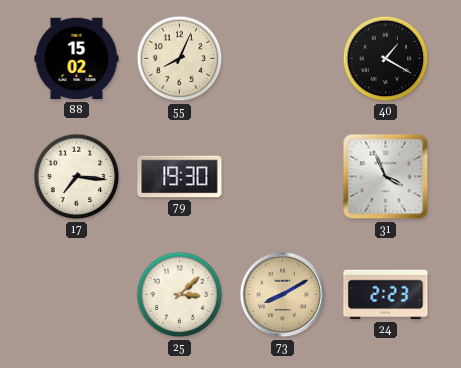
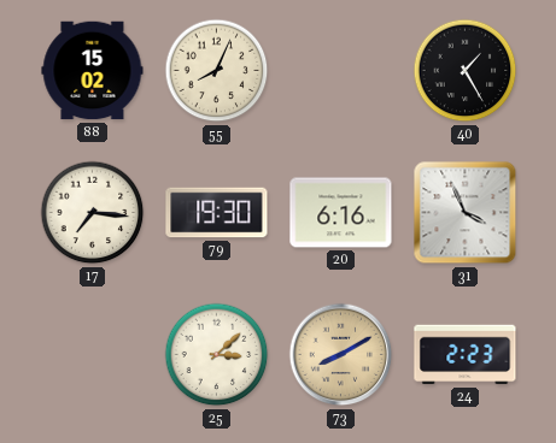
40: 1:20 -> 1:25
20: none -> 6:16
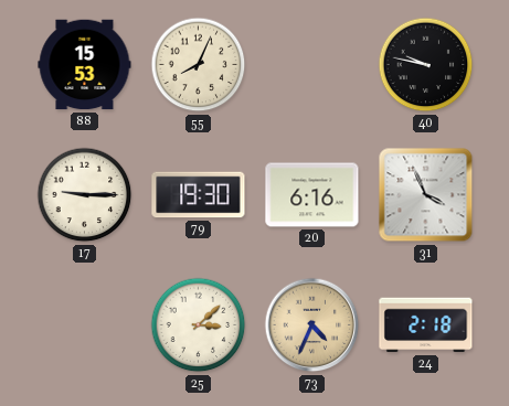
88: 15:02 -> 15:53
40: 1:25 -> 9:47
17: 7:16 -> 9:15
73: 8:10 -> 4:34
24: 2:23 -> 2:18
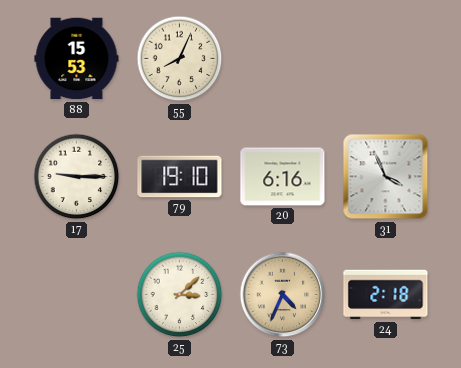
40: 9:47 -> none
79: 19:30 -> 19:10
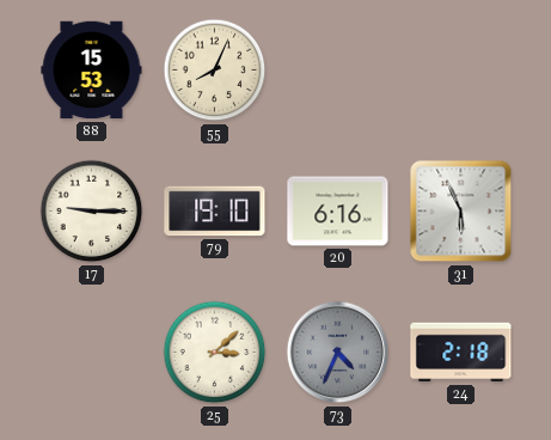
31: 3:56 -> 5:56
73 dial: champagne -> grey
